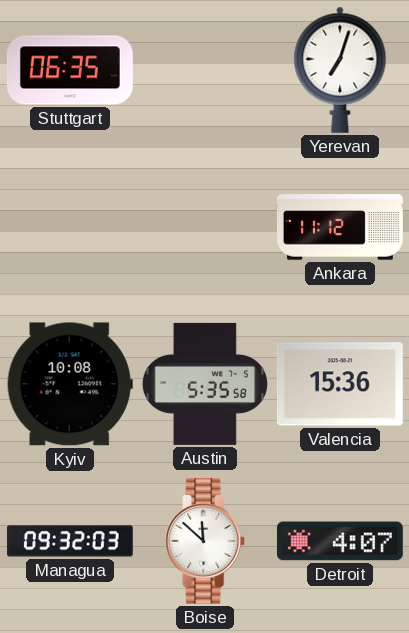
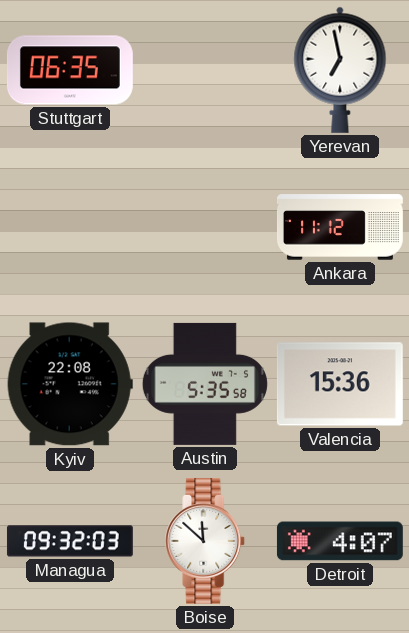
Yerevan: 7:03 -> 6:58
Kyiv: 10:08 -> 22:08
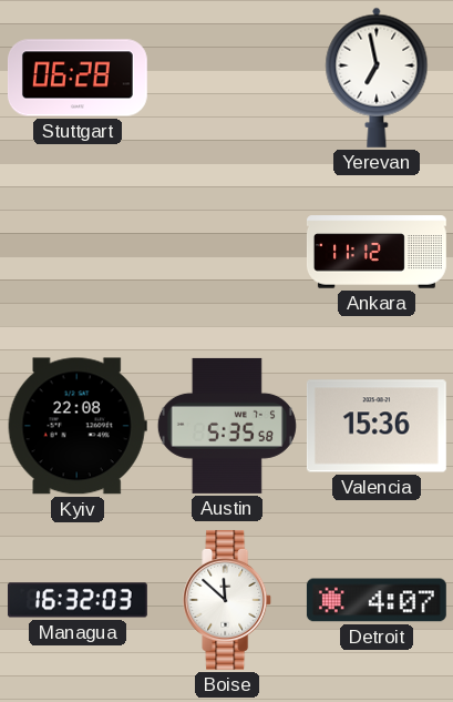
Stuttgart: 06:35 -> 06:28
Managua: 09:32 -> 16:32
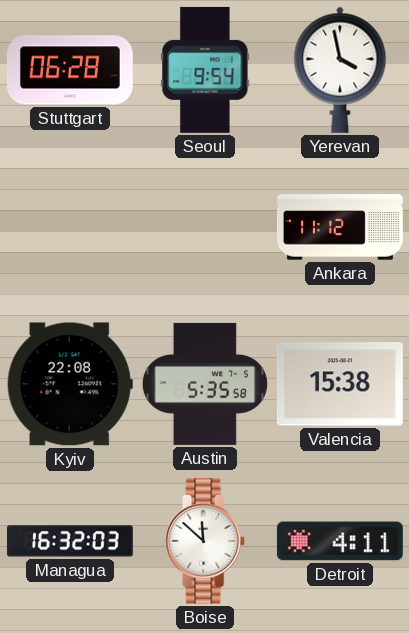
Seoul: none -> 9:54
Yerevan: 6:58 -> 3:58
Valencia: 15:36 -> 15:38
Detroit: 4:07 -> 4:11
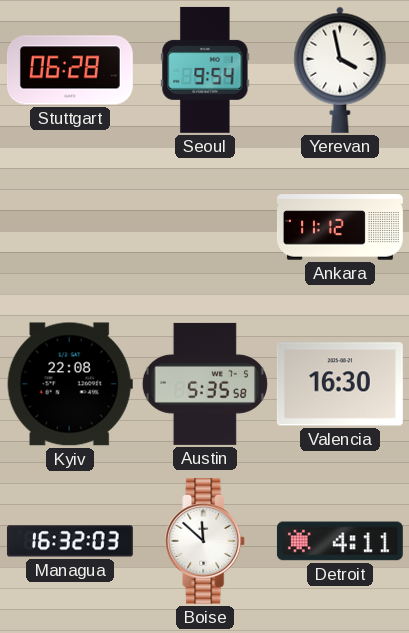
Valencia: 15:38 -> 16:30
